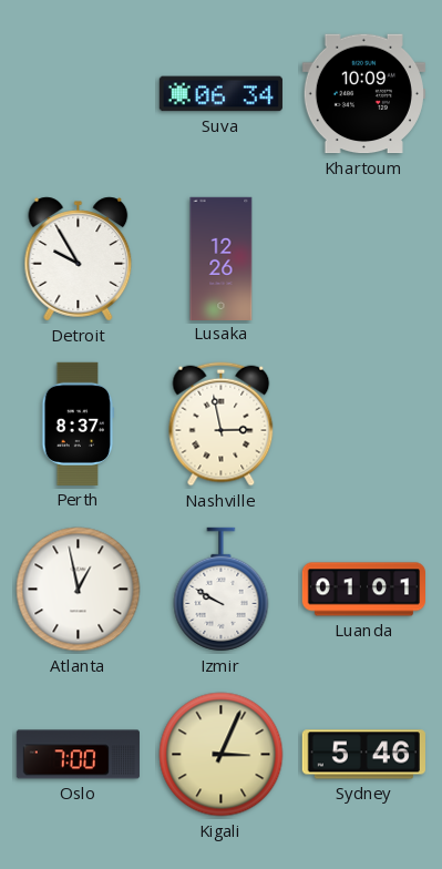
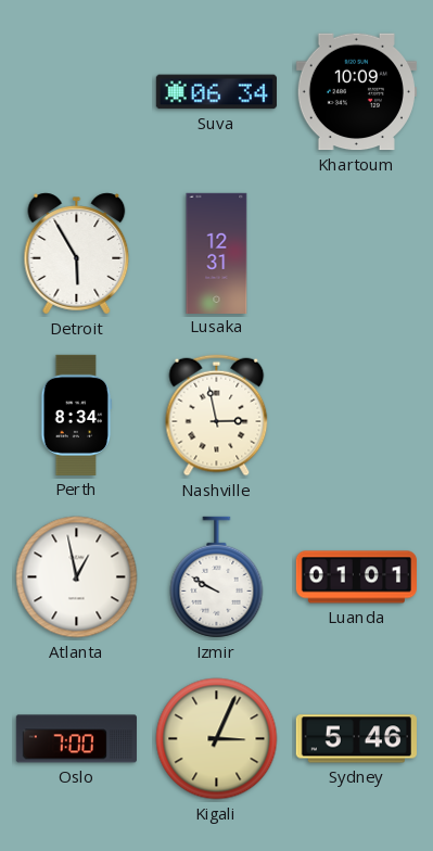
Detroit: 9:55 -> 5:55
Lusaka: 12:26 -> 12:31
Perth: 8:37 -> 8:34
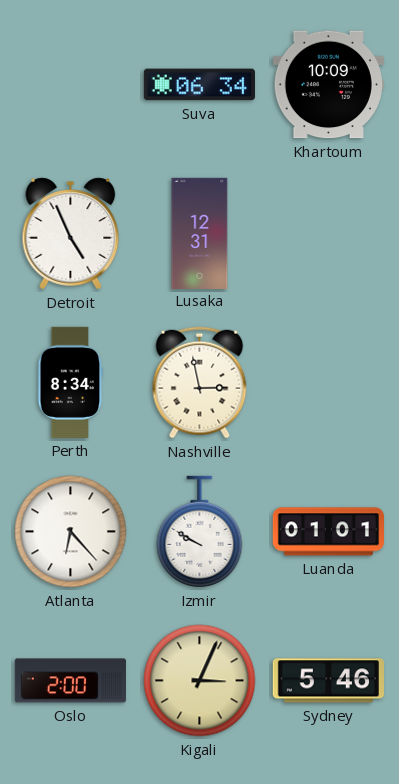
Detroit: 5:55 -> 4:56
Atlanta: 12:58 -> 6:23
Oslo: 7:00 -> 2:00
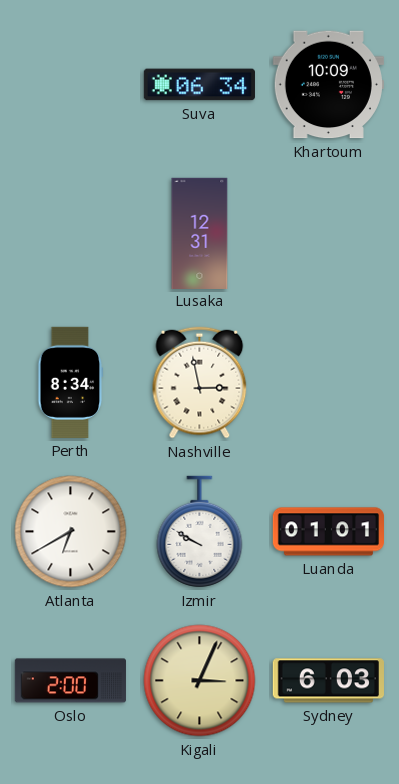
Detroit: 4:56 -> none
Atlanta: 6:23 -> 6:40
Sydney: 5:46 -> 6:03
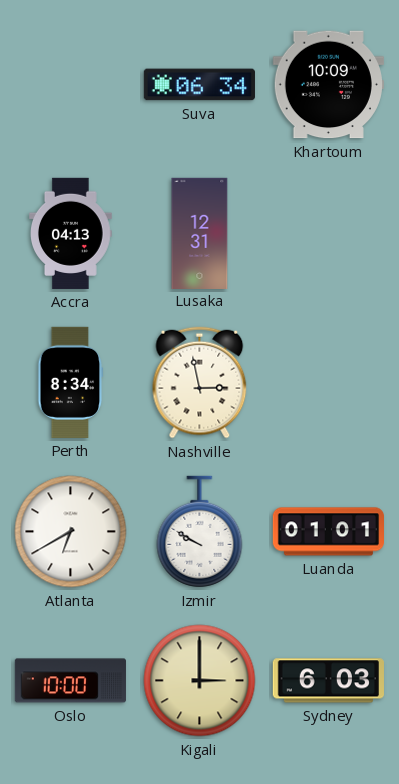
Accra: none -> 04:13
Oslo: 2:00 -> 10:00
Kigali: 3:04 -> 3:00
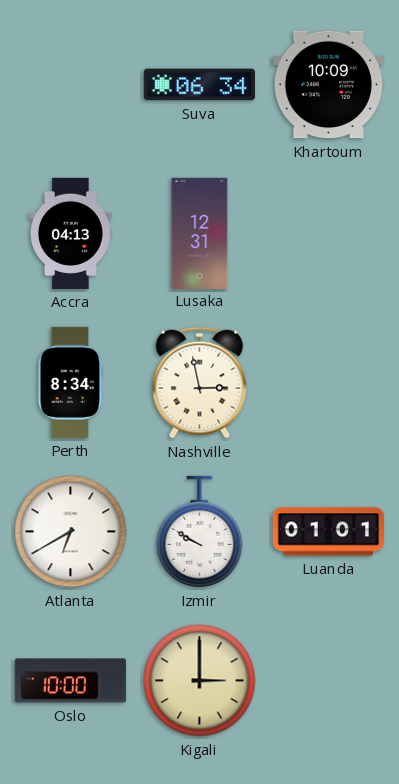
Sydney: 6:03 -> none
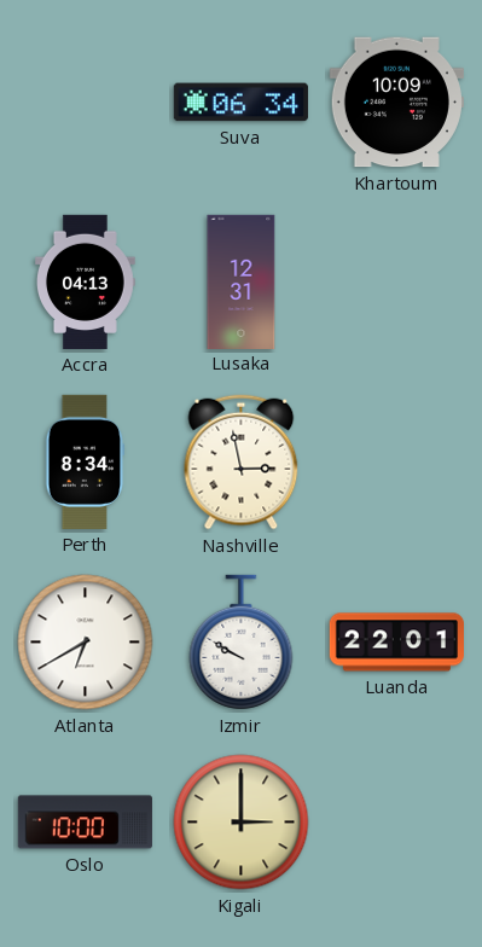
Luanda: 01:01 -> 22:01
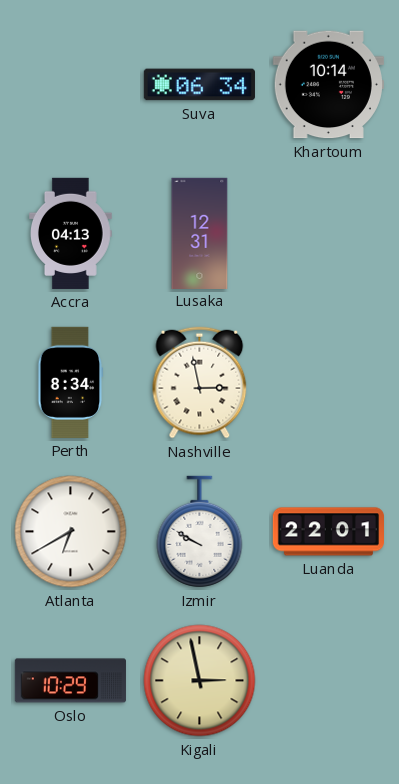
Khartoum: 10:09 -> 10:14
Oslo: 10:00 -> 10:29
Kigali: 3:00 -> 2:58
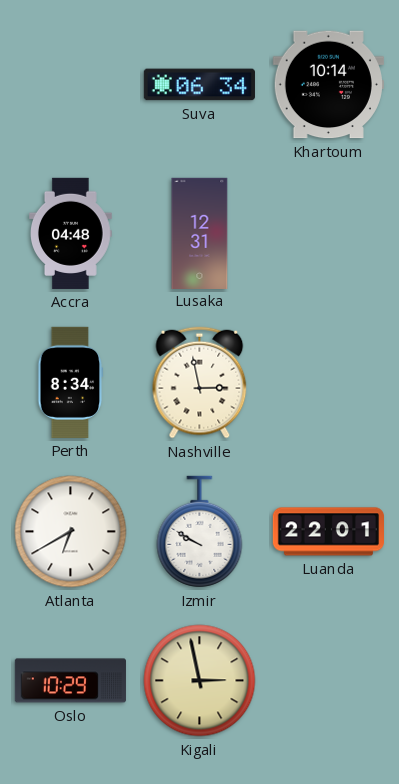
Accra: 04:13 -> 04:48
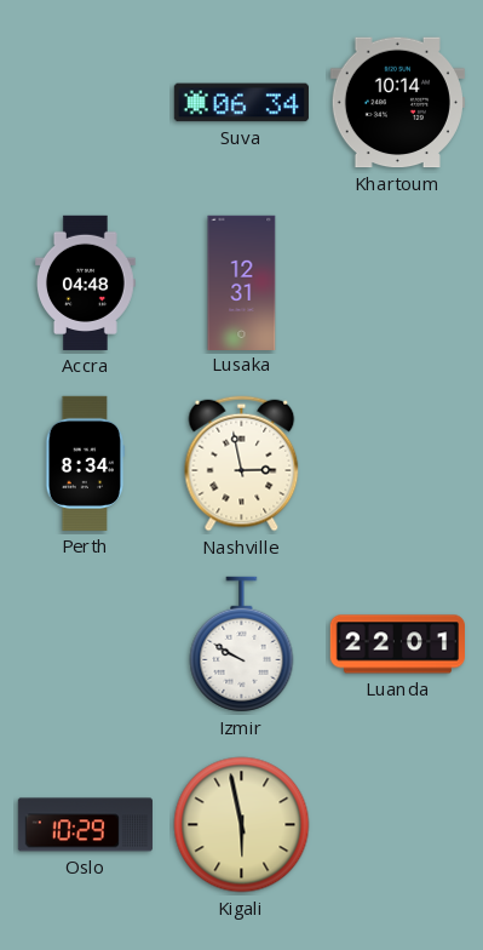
Atlanta: 6:40 -> none
Kigali: 2:58 -> 5:58
